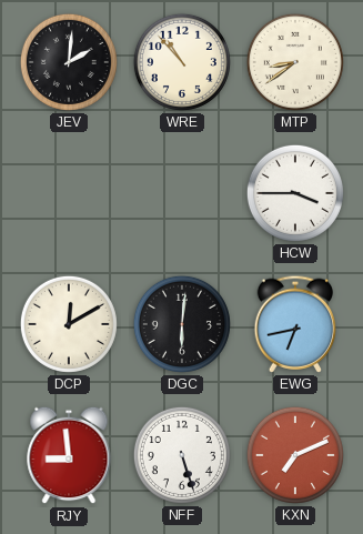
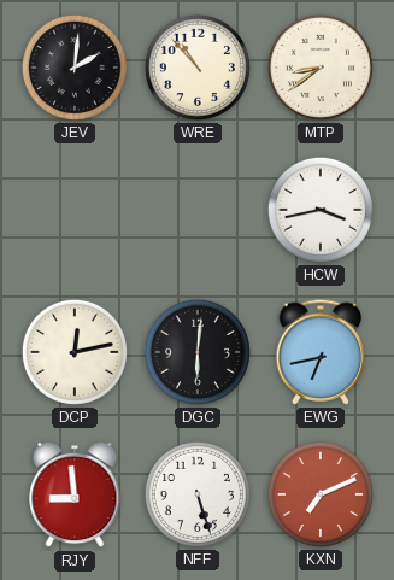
HCW: 3:45 -> 3:43
DCP: 12:10 -> 12:13
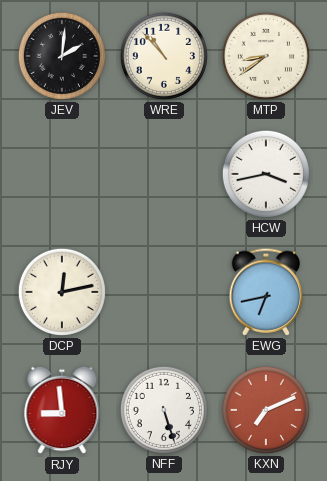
DGC: 6:01 -> none
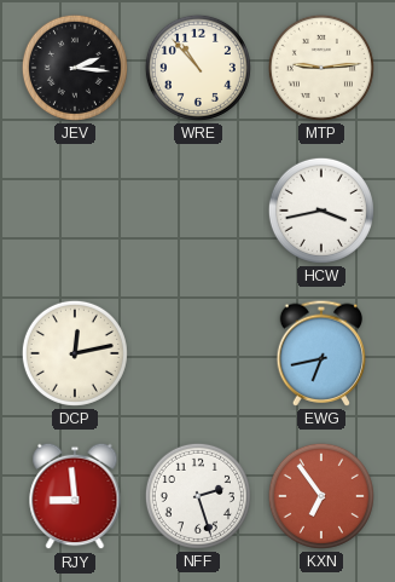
JEV: 2:01 -> 2:16
MTP: 8:39 -> 9:14
NFF: 5:27 -> 2:27
KXN: 7:11 -> 6:54
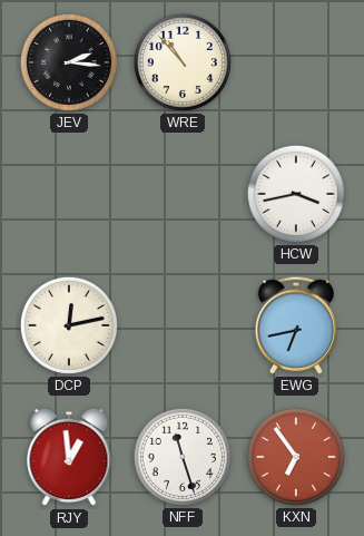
MTP: 9:14 -> none
RJY: 8:59 -> 12:59
NFF: 2:27 -> 11:27
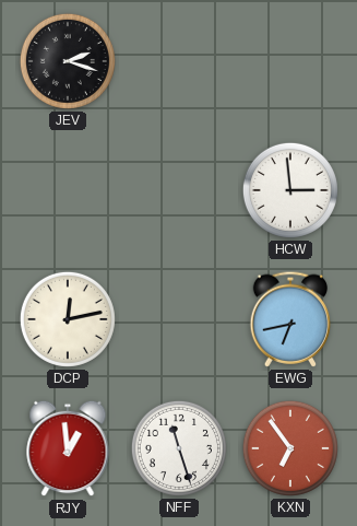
JEV: 2:16 -> 2:18
WRE: 10:53 -> none
HCW: 3:43 -> 2:59
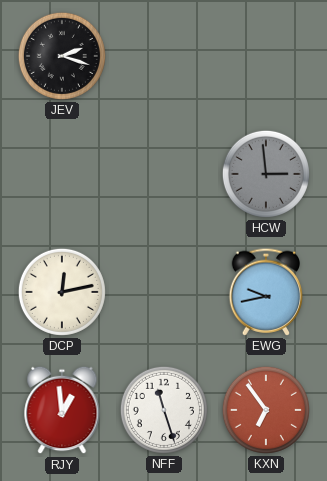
HCW dial: white -> grey
EWG: 6:43 -> 9:43
